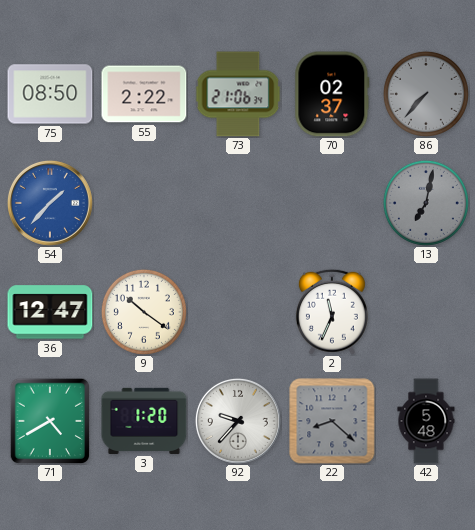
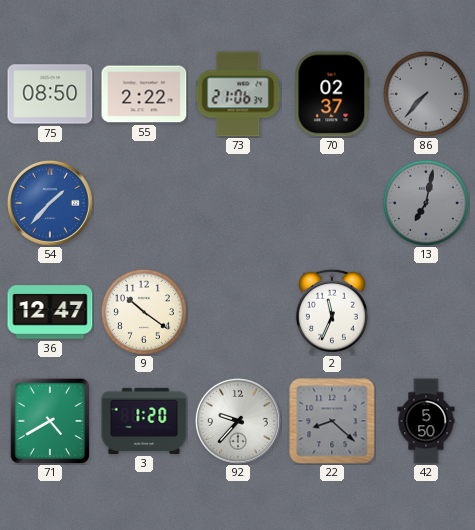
42: 5:48 -> 5:50
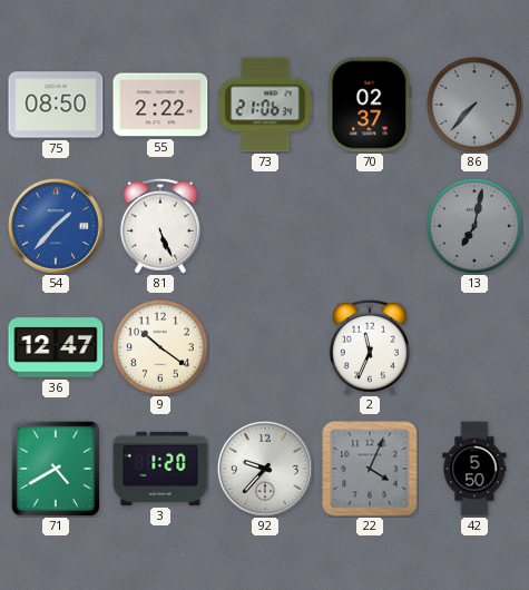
81: none -> 5:26
22: 8:22 -> 4:04
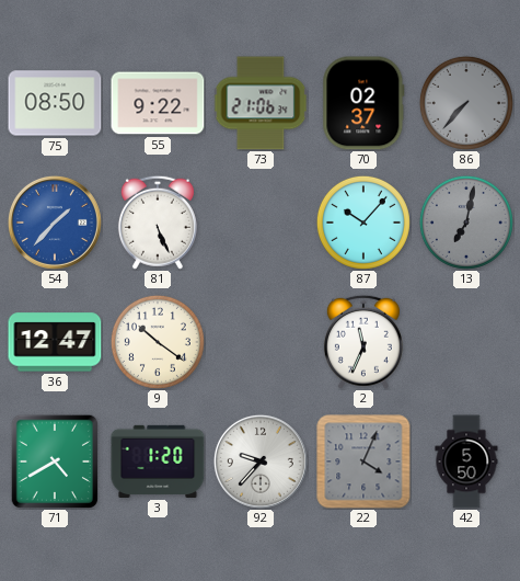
55: 2:22 -> 9:22
87: none -> 10:07
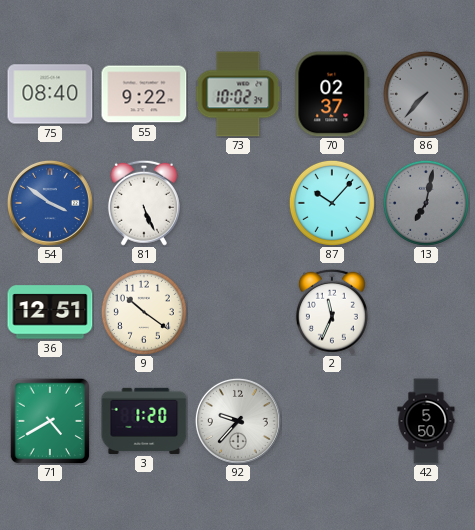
75: 08:50 -> 08:40
73: 21:06 -> 10:02
54: 1:37 -> 3:51
36: 12:47 -> 12:51
22: 4:04 -> none
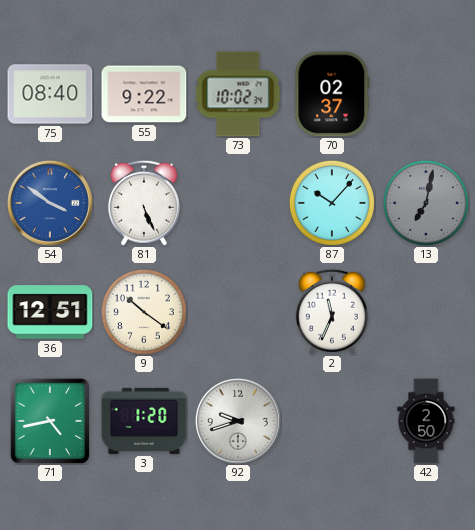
86: 7:37 -> none
71: 4:40 -> 4:43
92: 9:37 -> 9:42
42: 5:50 -> 2:50
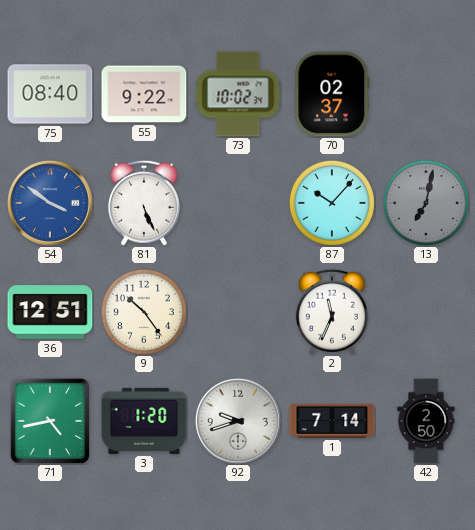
9: 10:21 -> 10:24
1: none -> 7:14
